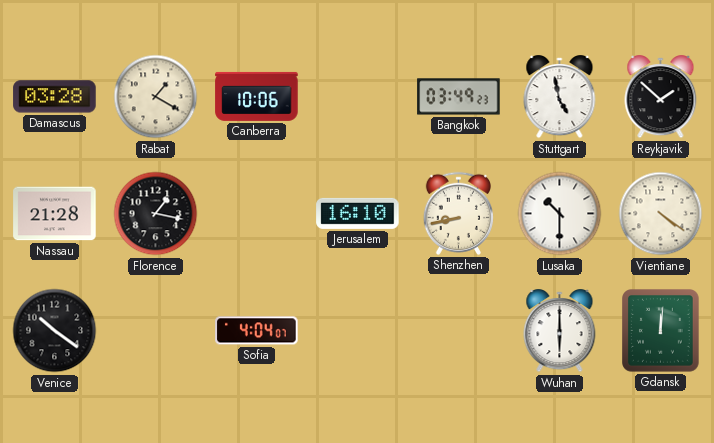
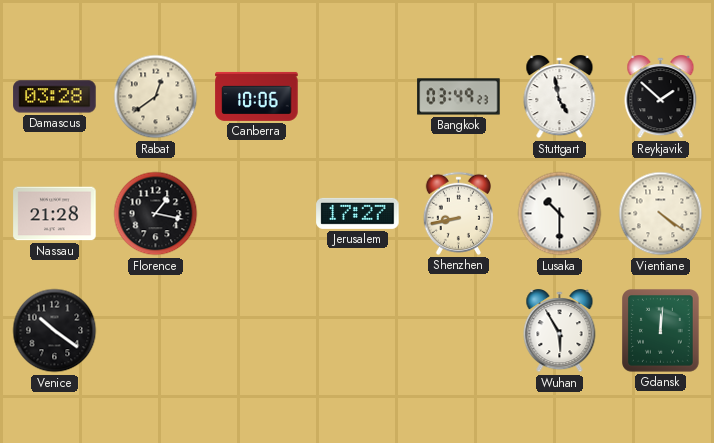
Rabat: 1:20 -> 12:39
Jerusalem: 16:10 -> 17:27
Sofia: 4:04 -> none
Wuhan: 6:00 -> 5:55
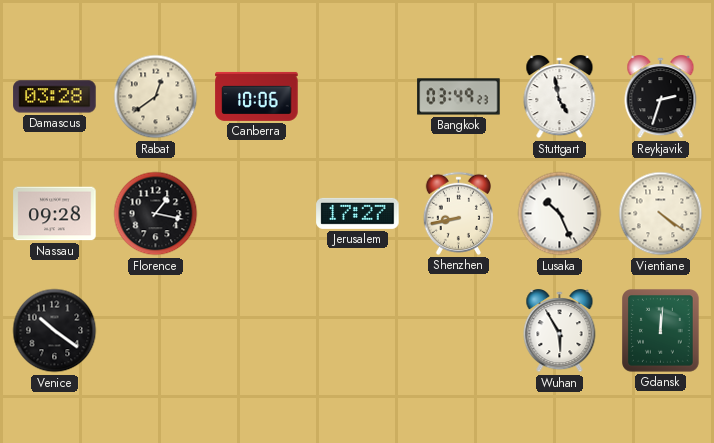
Reykjavik: 1:52 -> 2:33
Nassau: 21:28 -> 09:28
Lusaka: 10:30 -> 10:26
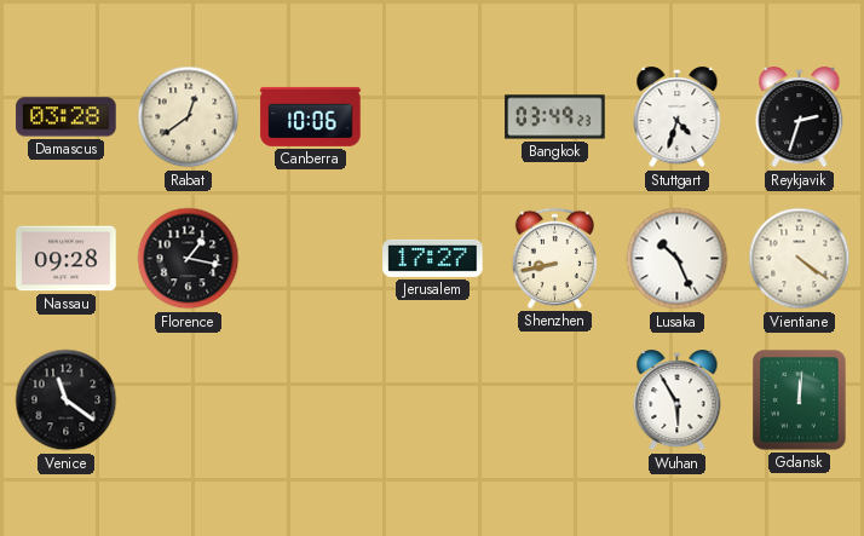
Stuttgart: 4:58 -> 4:33
Venice: 10:21 -> 11:21
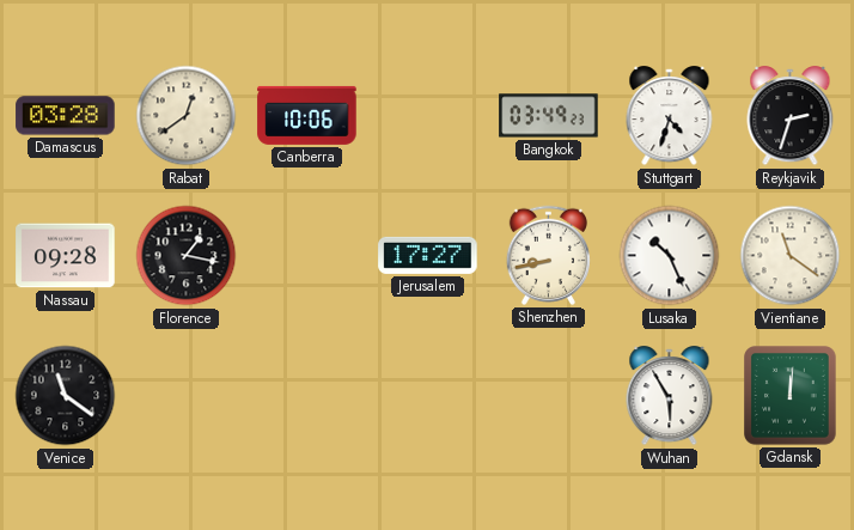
Vientiane: 4:21 -> 11:21
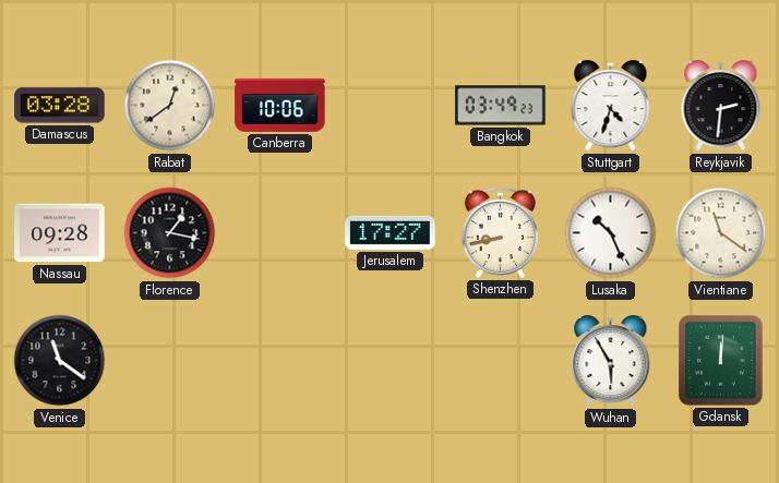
Reykjavik: 2:33 -> 2:31
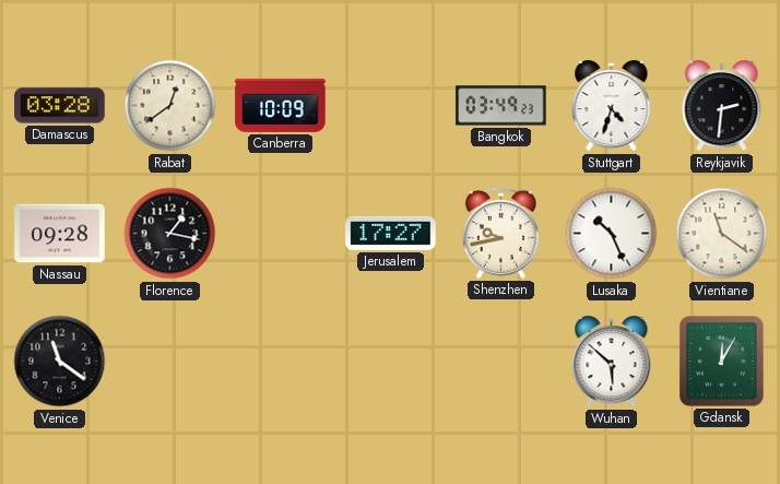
Canberra: 10:06 -> 10:09
Shenzhen: 8:43 -> 9:43
Wuhan: 5:55 -> 5:52
Gdansk: 12:01 -> 12:05
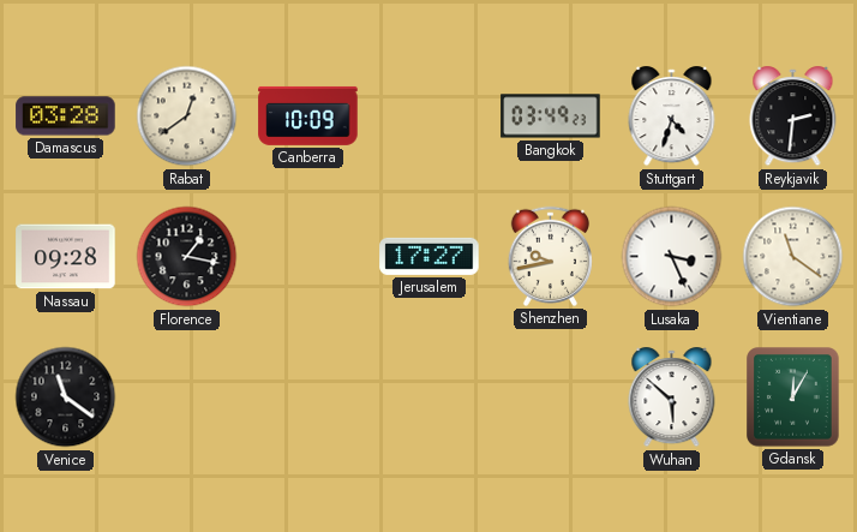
Lusaka: 10:26 -> 3:26
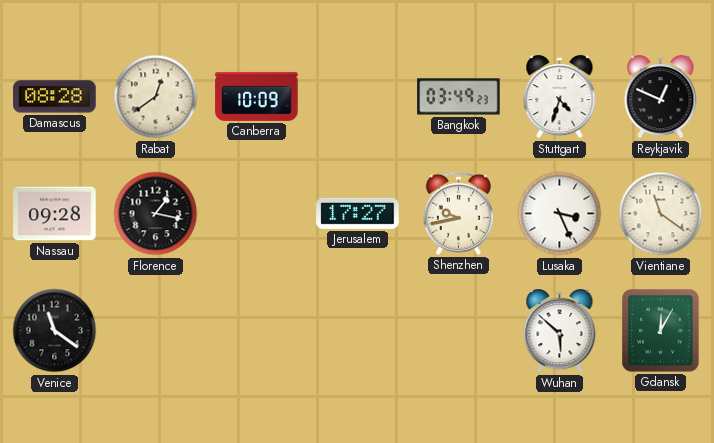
Damascus: 03:28 -> 08:28
Reykjavik: 2:31 -> 12:49
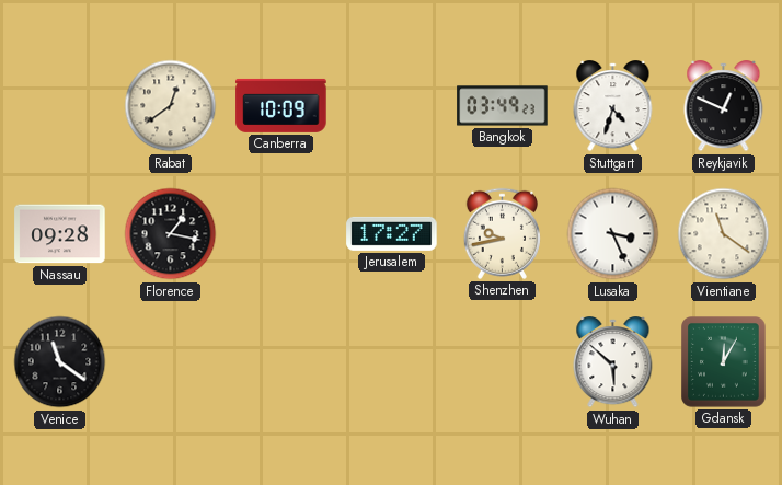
Damascus: 08:28 -> none
